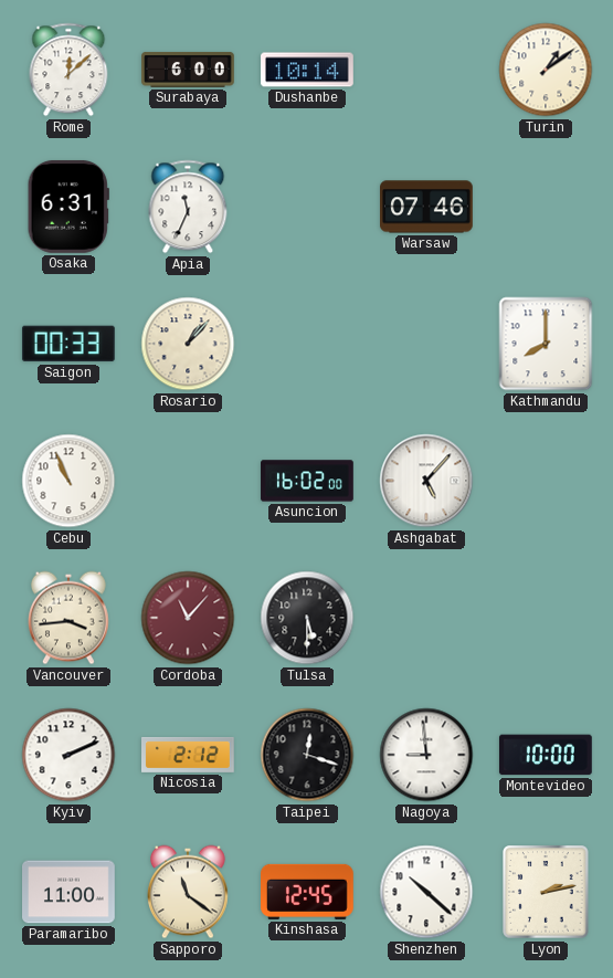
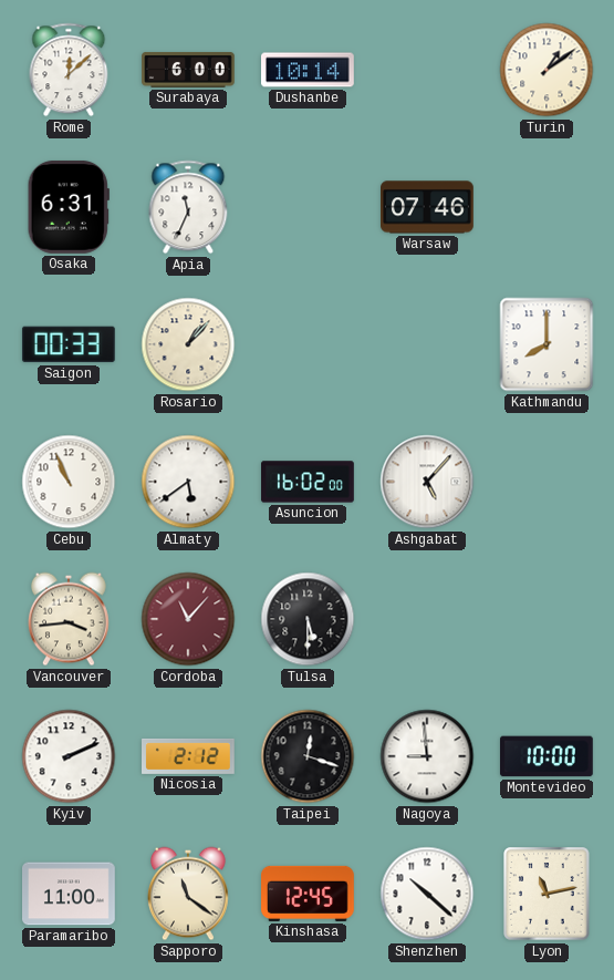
Almaty: none -> 5:39
Lyon: 2:13 -> 11:13
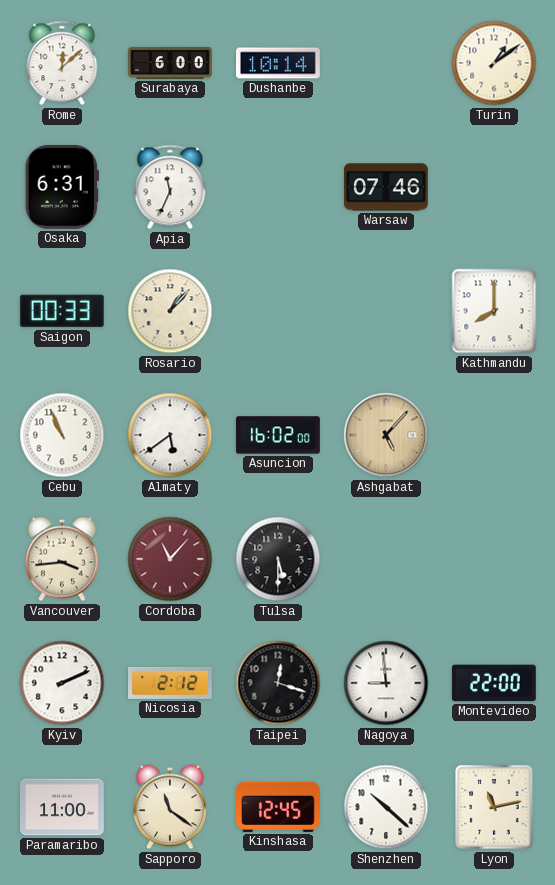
Ashgabat dial: white -> champagne
Montevideo: 10:00 -> 22:00
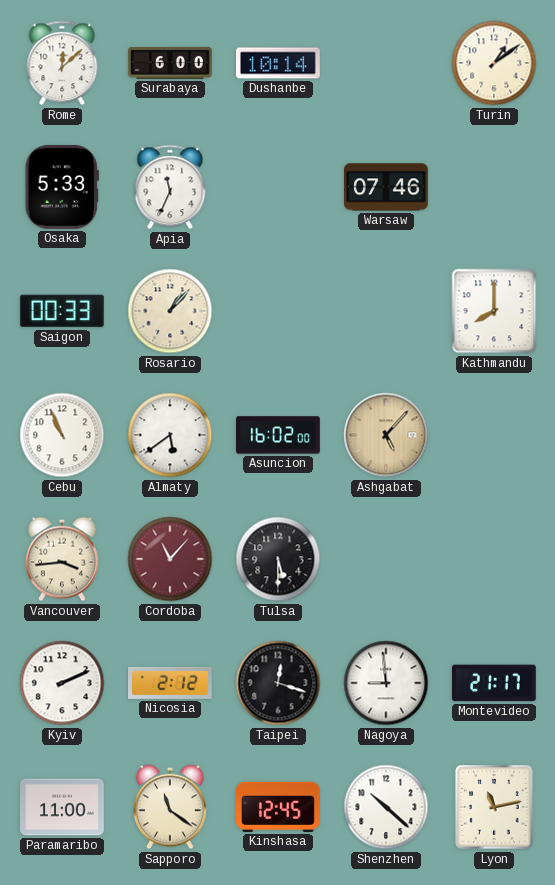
Osaka: 6:31 -> 5:33
Montevideo: 22:00 -> 21:17
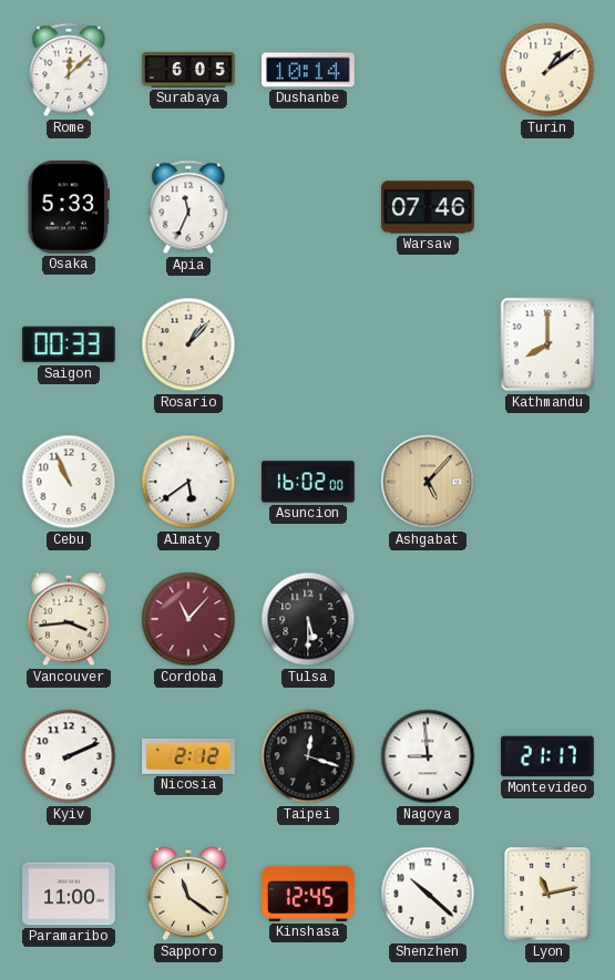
Surabaya: 6:00 -> 6:05
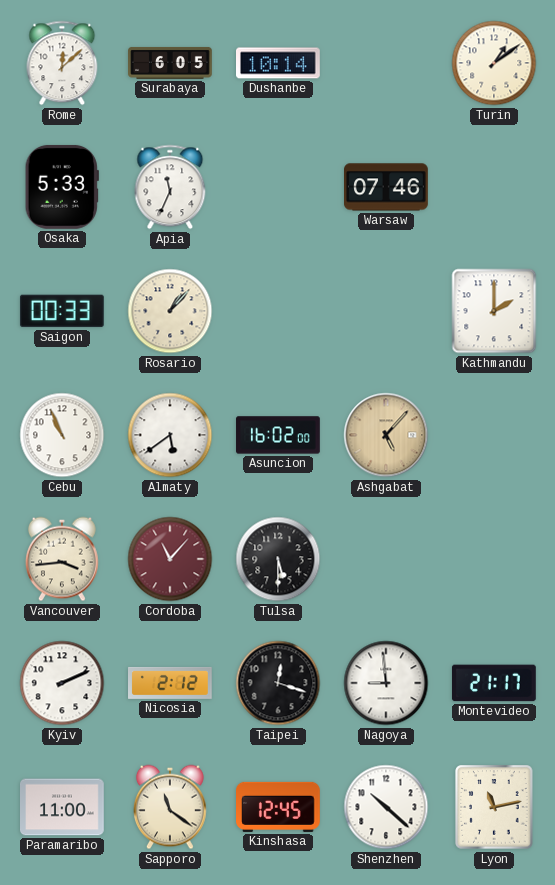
Kathmandu: 8:00 -> 2:00
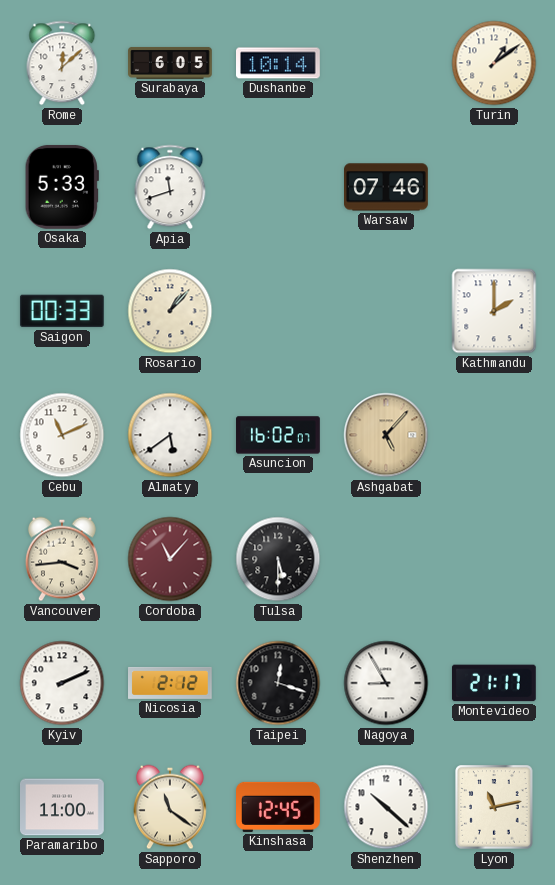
Apia: 11:34 -> 11:42
Cebu: 10:56 -> 11:11
Asuncion: 16:02:00 -> 16:02:07
Nagoya: 8:59 -> 8:55
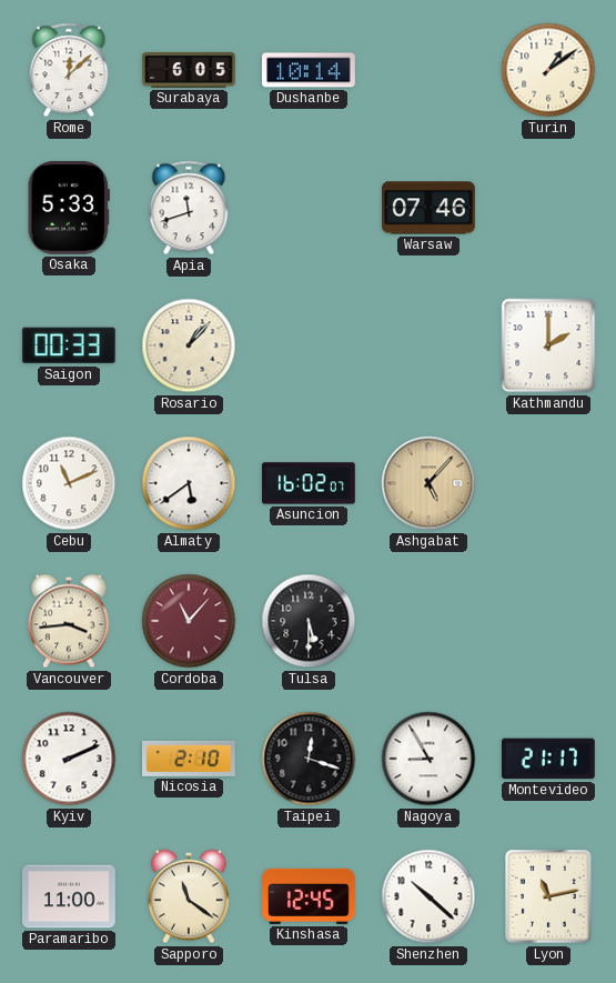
Nicosia: 2:12 -> 2:10
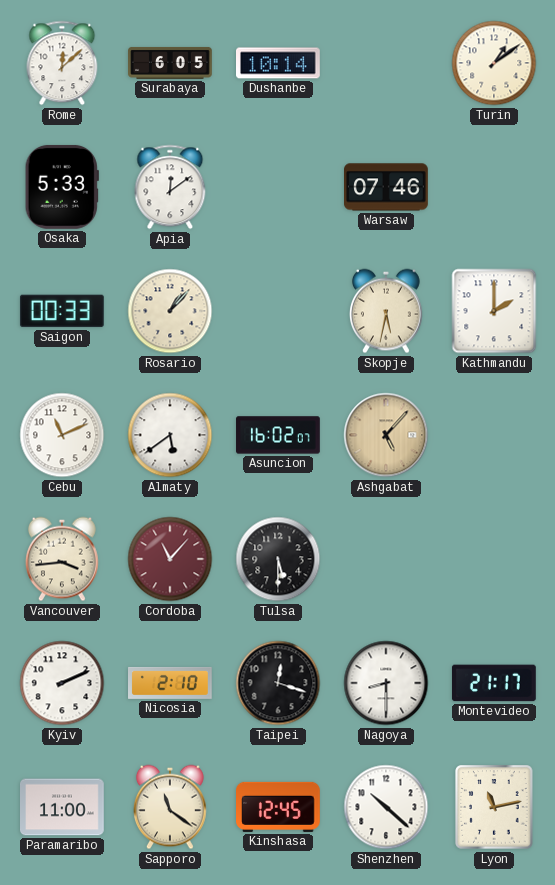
Apia: 11:42 -> 12:09
Skopje: none -> 5:32
Nagoya: 8:55 -> 8:30
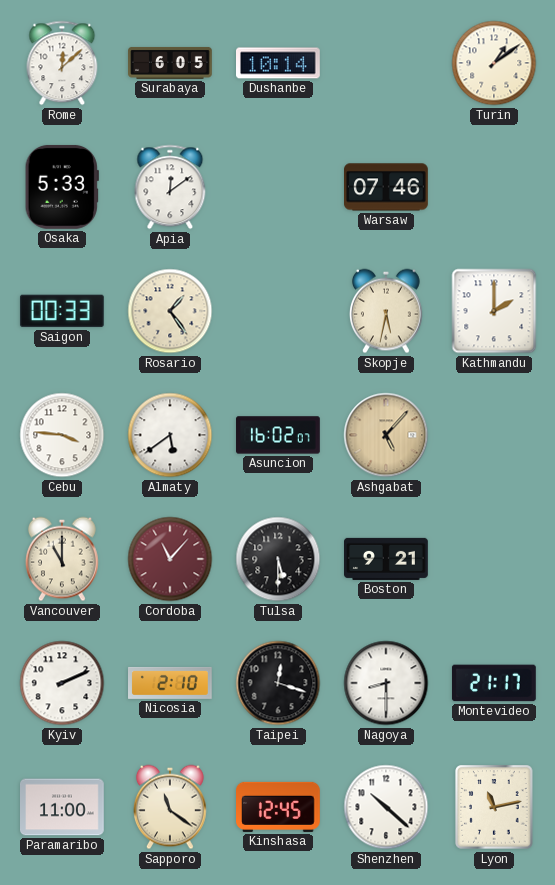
Rosario: 1:07 -> 1:24
Cebu: 11:11 -> 3:46
Vancouver: 3:44 -> 11:00
Boston: none -> 9:21
